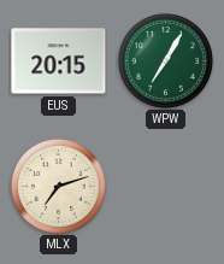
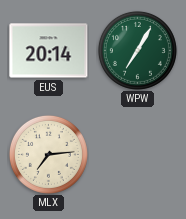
EUS: 20:15 -> 20:14
MLX: 7:12 -> 7:14
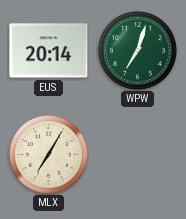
WPW: 7:05 -> 7:03
MLX: 7:14 -> 7:05
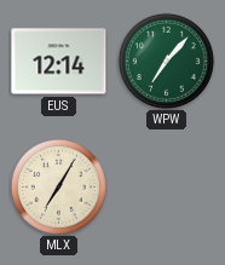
EUS: 20:14 -> 12:14
WPW: 7:03 -> 7:07
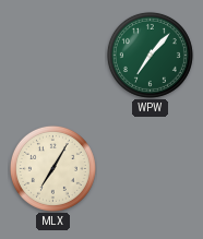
EUS: 12:14 -> none
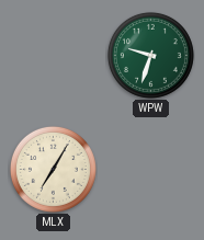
WPW: 7:07 -> 9:33
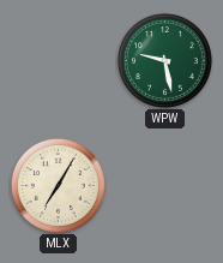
WPW: 9:33 -> 9:28
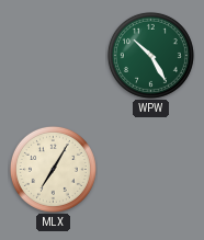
WPW: 9:28 -> 10:25
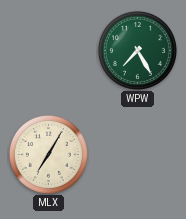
WPW: 10:25 -> 7:25
